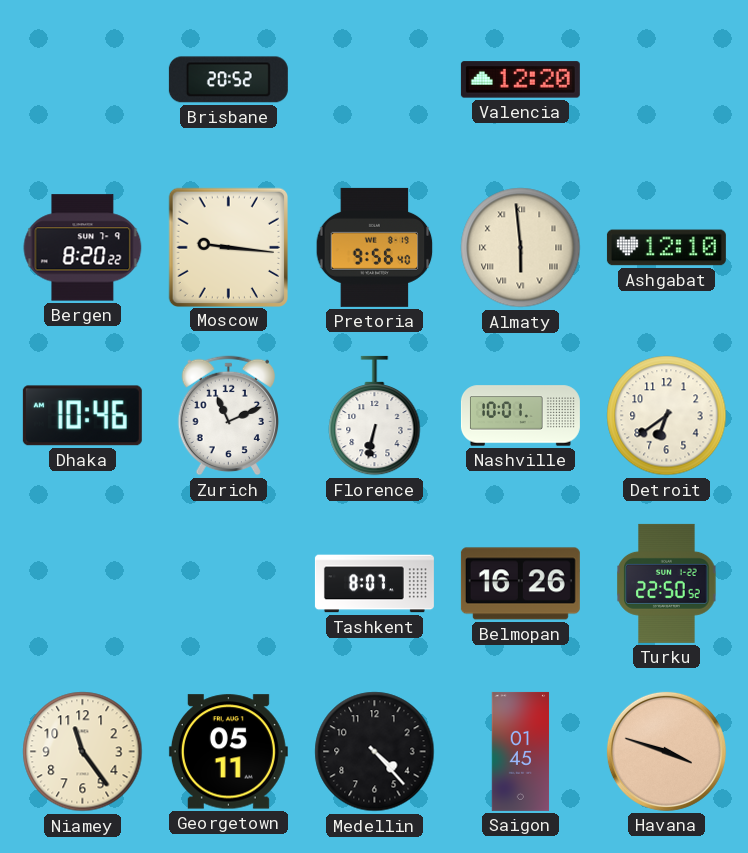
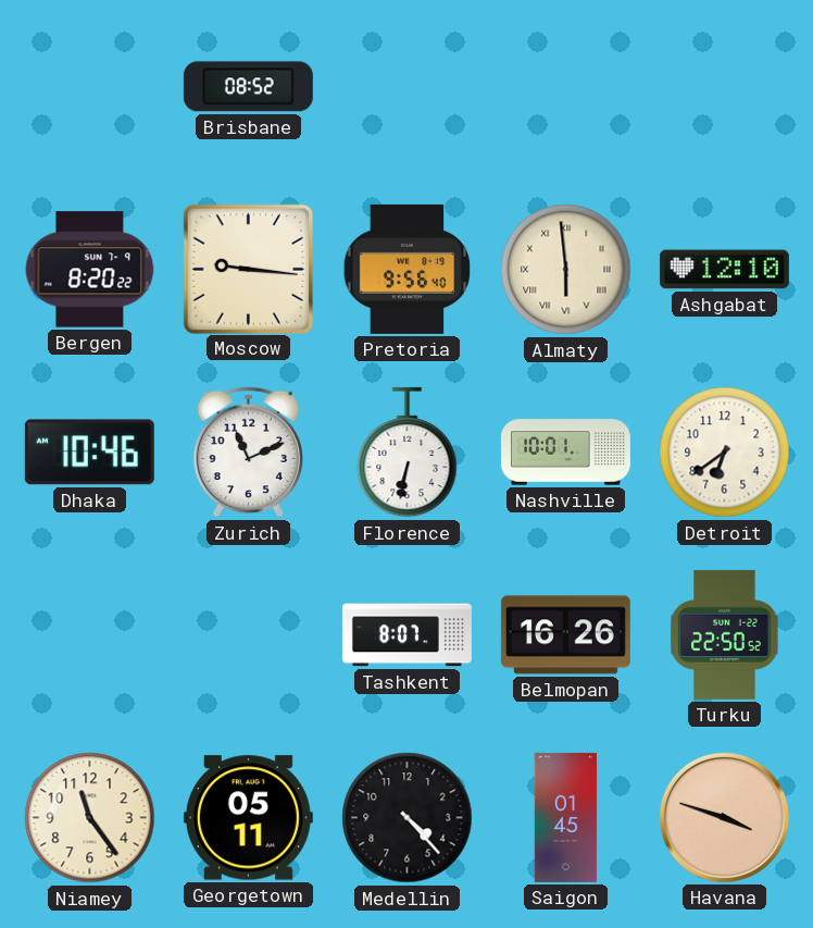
Brisbane: 20:52 -> 08:52
Valencia: 12:20 -> none
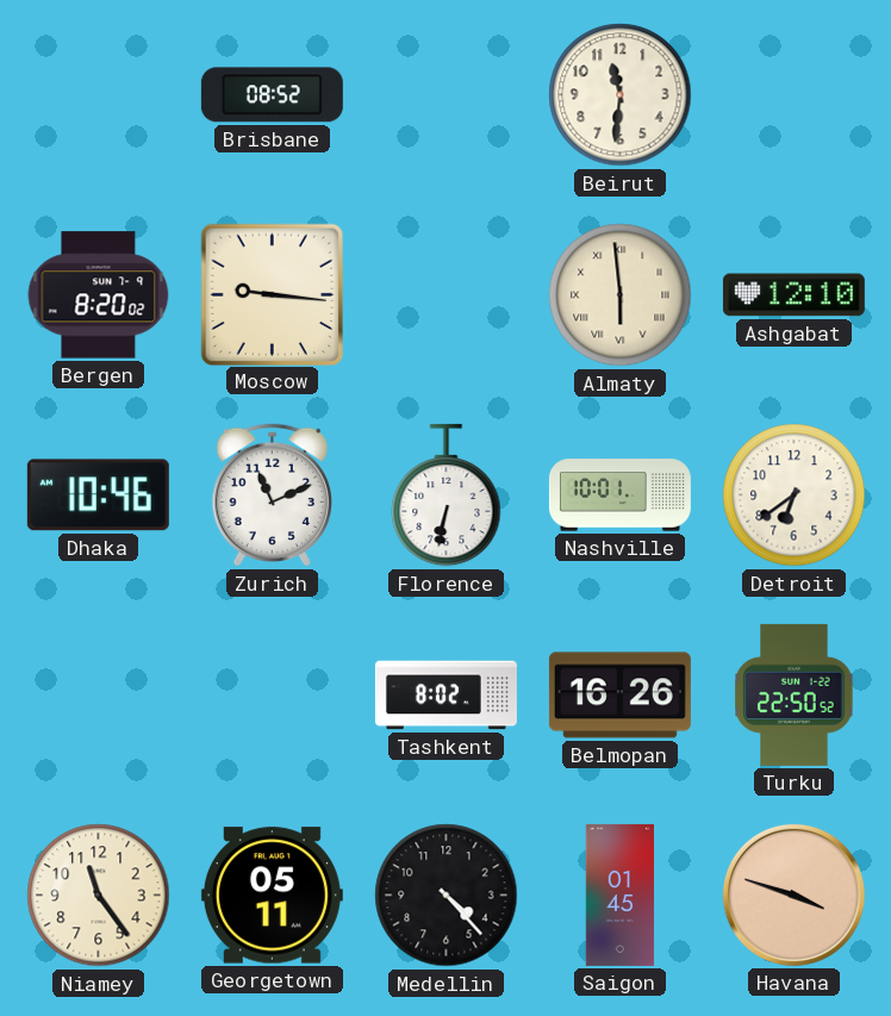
Beirut: none -> 11:31
Bergen: 8:20:22 -> 8:20:02
Pretoria: 9:56 -> none
Tashkent: 8:07 -> 8:02
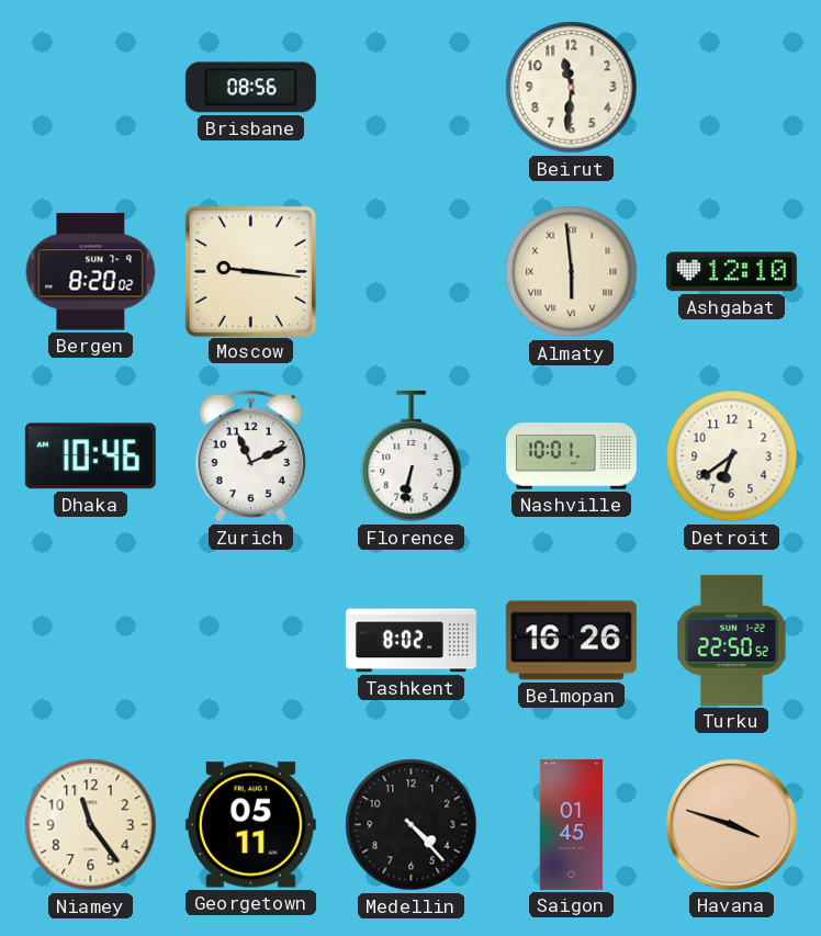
Brisbane: 08:52 -> 08:56
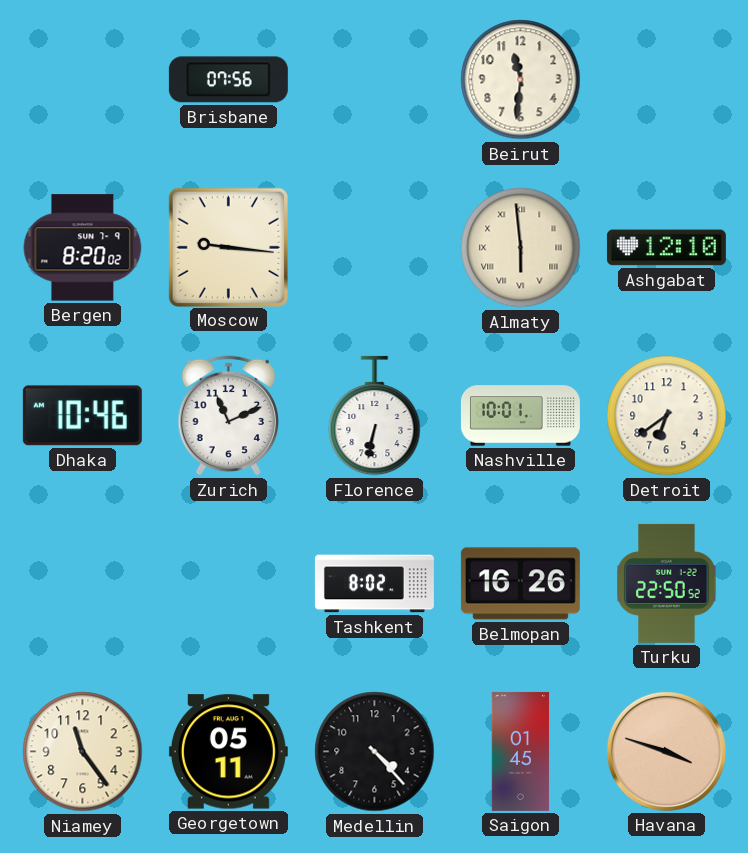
Brisbane: 08:56 -> 07:56
